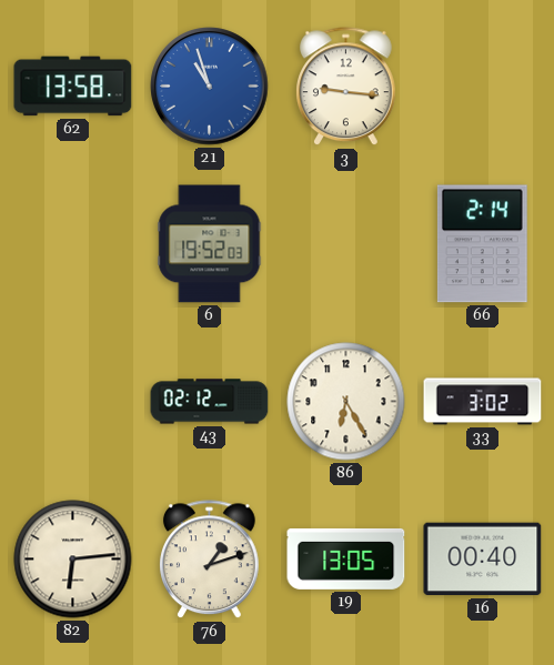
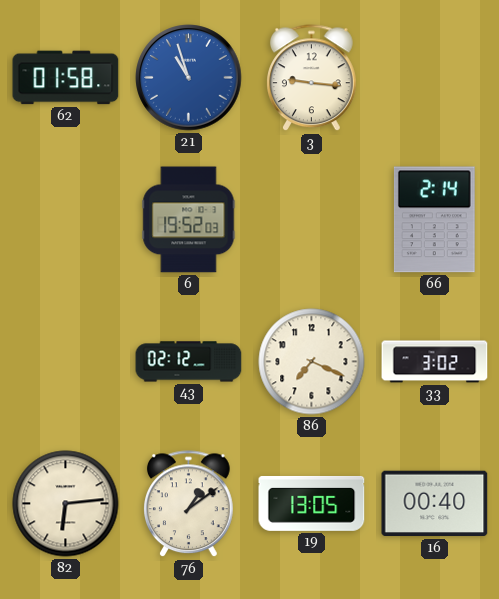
62: 13:58 -> 01:58
86: 6:25 -> 7:19
76: 1:12 -> 1:09
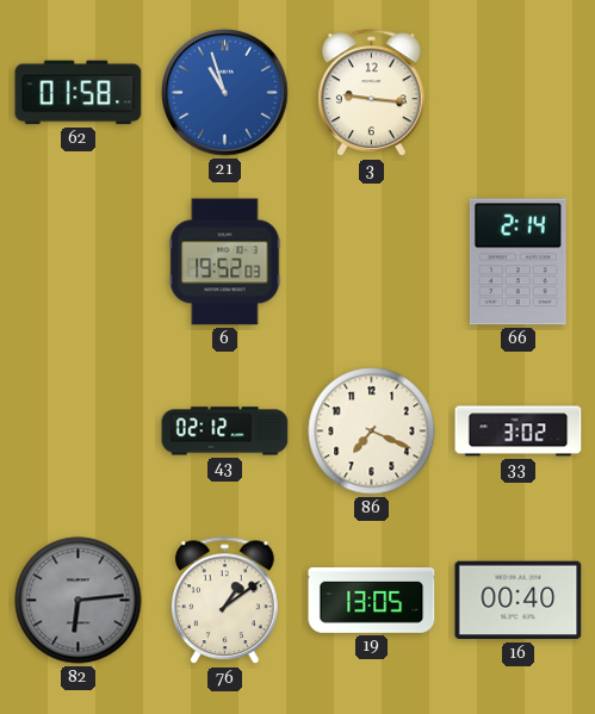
82 dial: cream -> grey
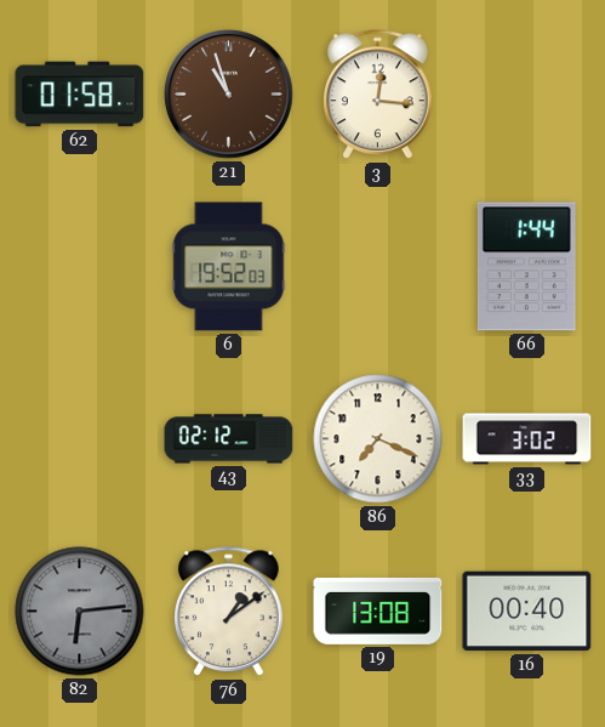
21 dial: blue -> brown
3: 9:16 -> 12:16
66: 2:14 -> 1:44
19: 13:05 -> 13:08
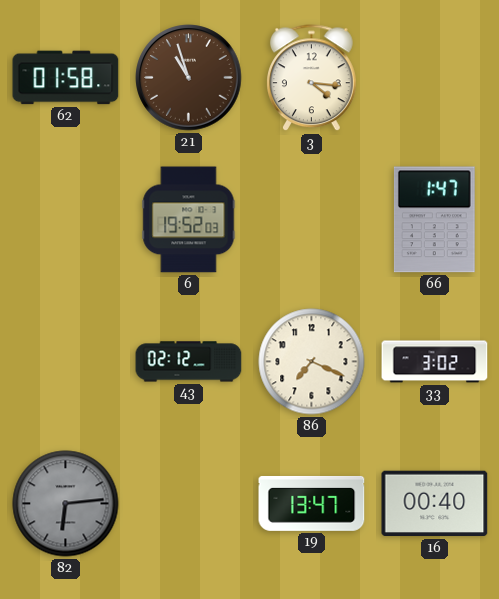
3: 12:16 -> 4:16
66: 1:44 -> 1:47
76: 1:09 -> none
19: 13:08 -> 13:47
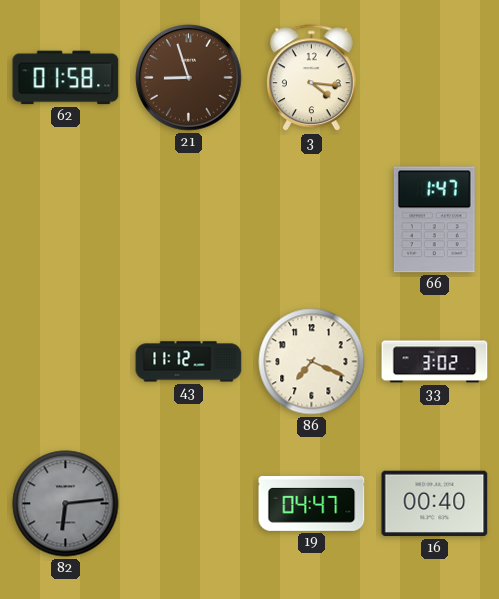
21: 10:57 -> 8:57
6: 19:52 -> none
43: 02:12 -> 11:12
19: 13:47 -> 04:47
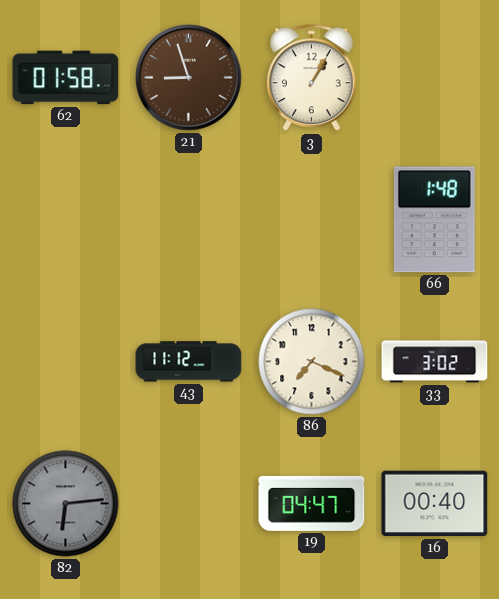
3: 4:16 -> 1:05
66: 1:47 -> 1:48
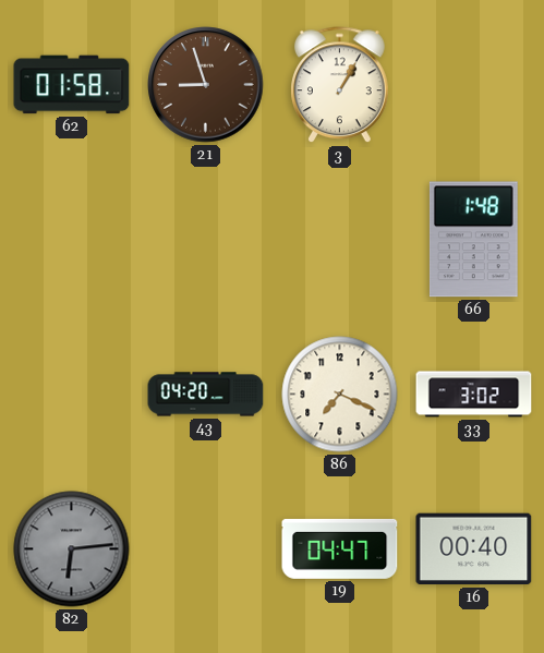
43: 11:12 -> 04:20
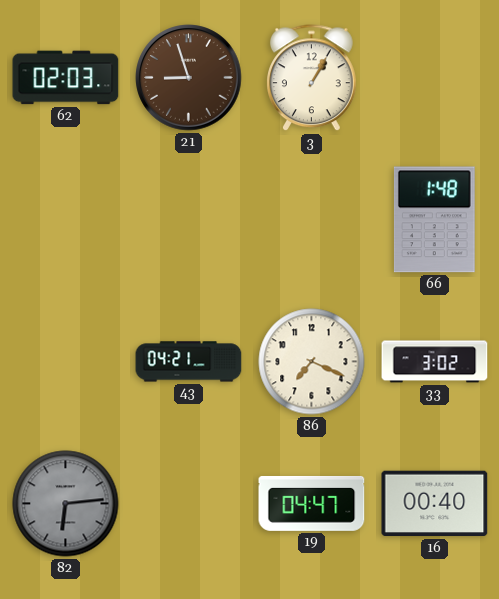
62: 01:58 -> 02:03
43: 04:20 -> 04:21
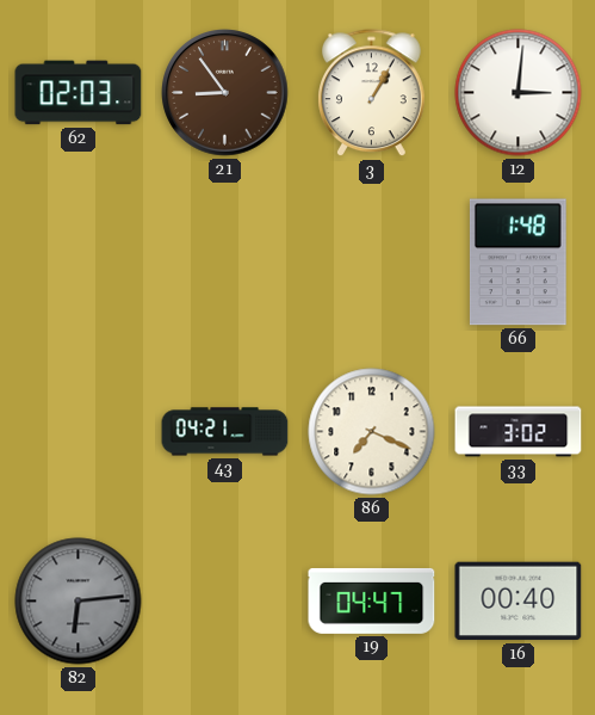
21: 8:57 -> 8:54
12: none -> 3:01
